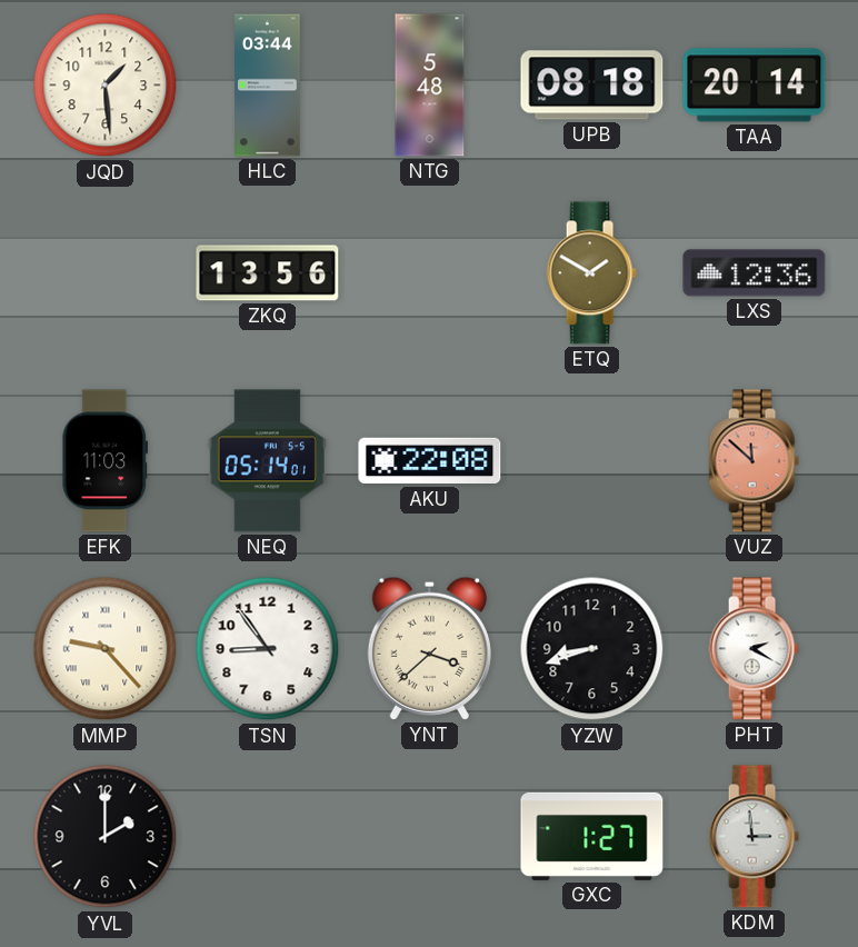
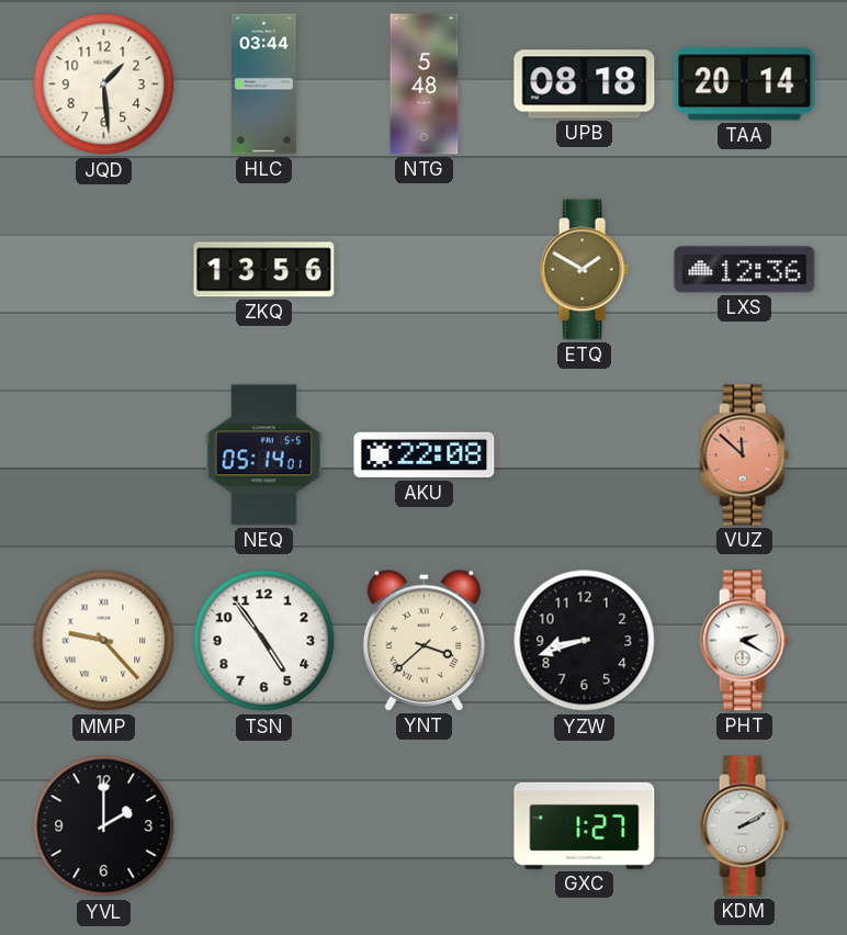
EFK: 11:03 -> none
TSN: 8:54 -> 4:54
KDM: 2:59 -> 2:10
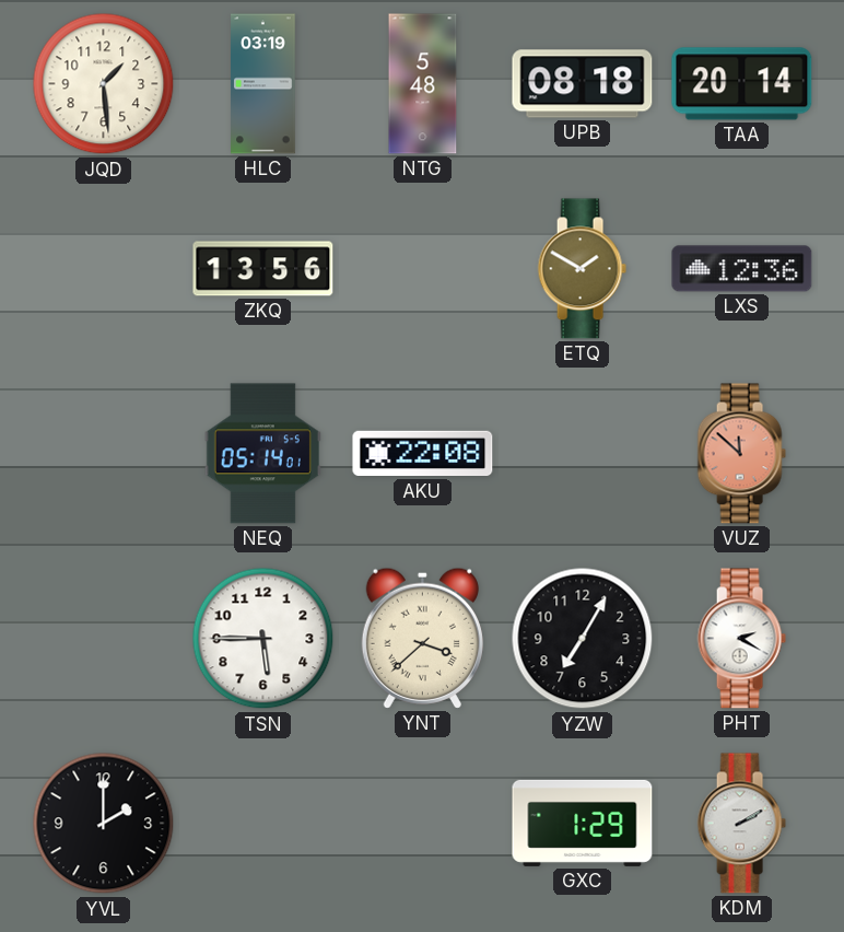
HLC: 03:44 -> 03:19
MMP: 9:23 -> none
TSN: 4:54 -> 5:45
YZW: 8:42 -> 7:05
GXC: 1:27 -> 1:29
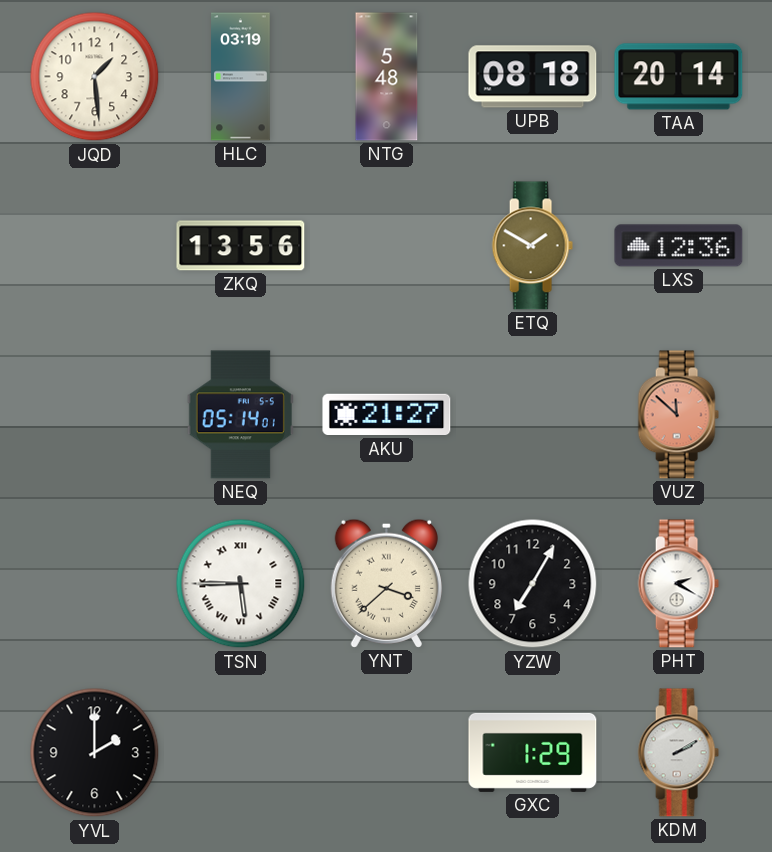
AKU: 22:08 -> 21:27
TSN numerals: Arabic -> Roman
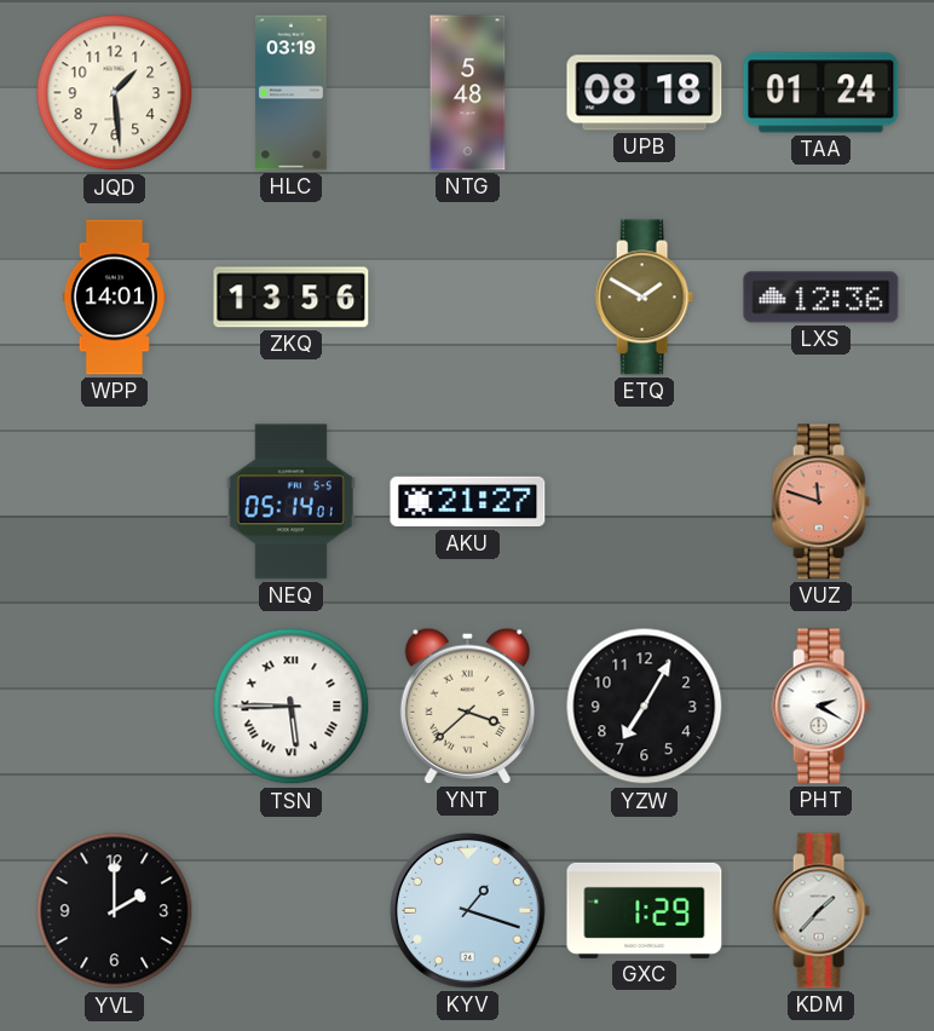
TAA: 20:14 -> 01:24
WPP: none -> 14:01
VUZ: 11:52 -> 11:48
KYV: none -> 1:18
KDM: 2:10 -> 1:37
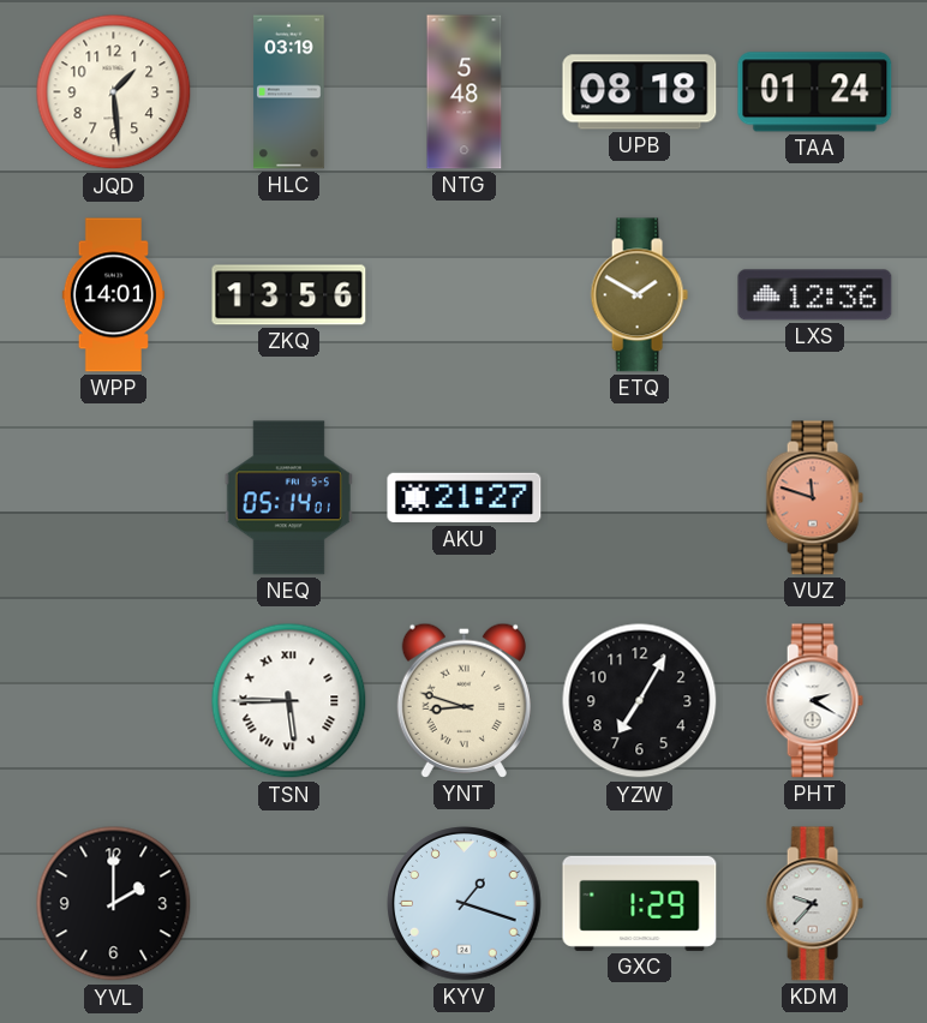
YNT: 3:38 -> 8:48
KDM: 1:37 -> 9:37
